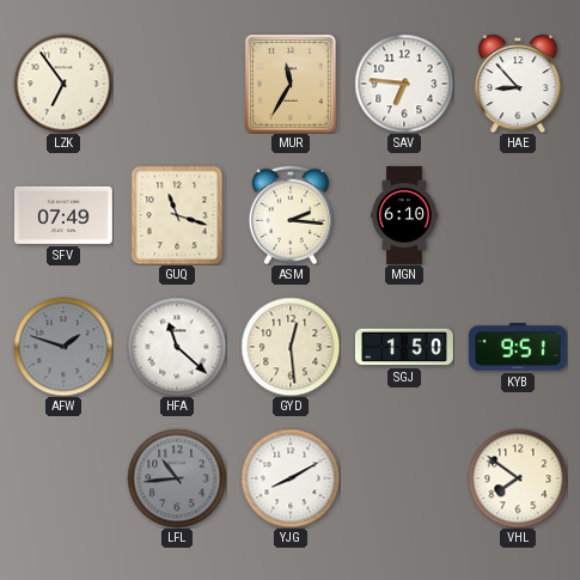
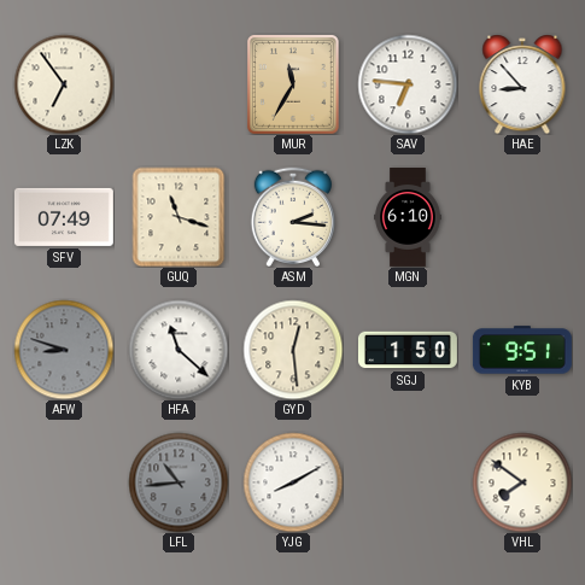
AFW: 1:48 -> 8:48
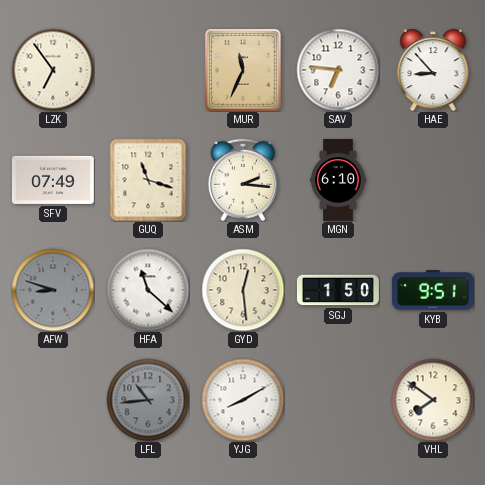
MUR: 11:35 -> 11:34
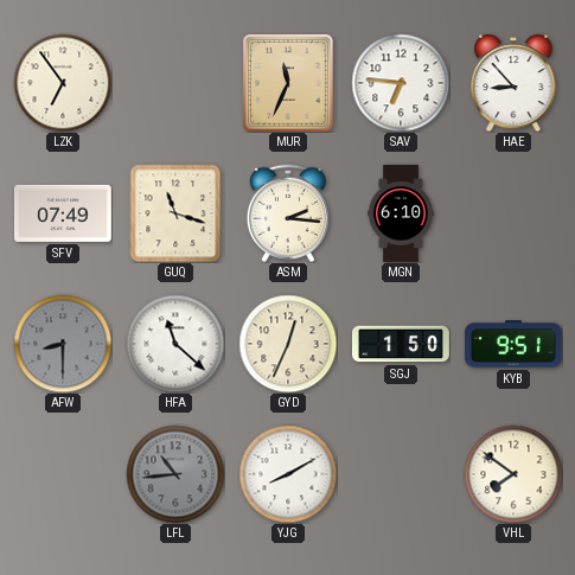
AFW: 8:48 -> 8:30
GYD: 12:29 -> 12:34
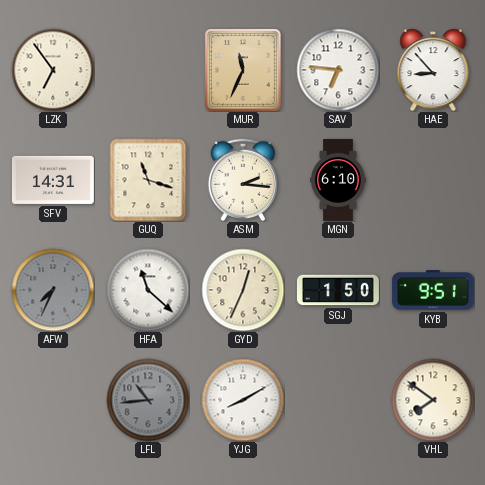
SFV: 07:49 -> 14:31
AFW: 8:30 -> 7:34
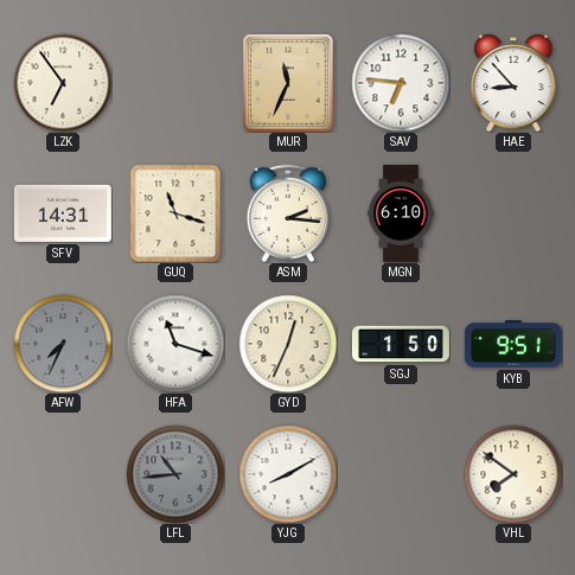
HFA: 11:22 -> 11:18
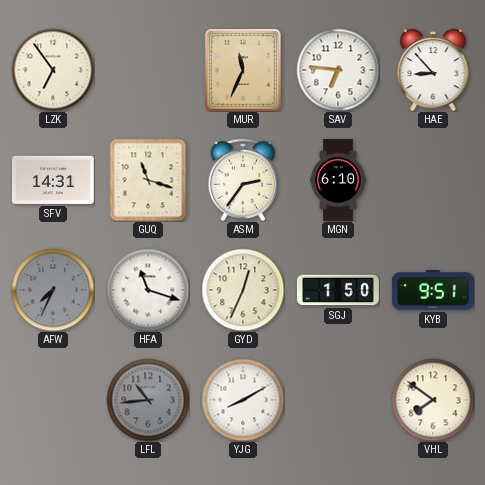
ASM: 2:16 -> 2:36
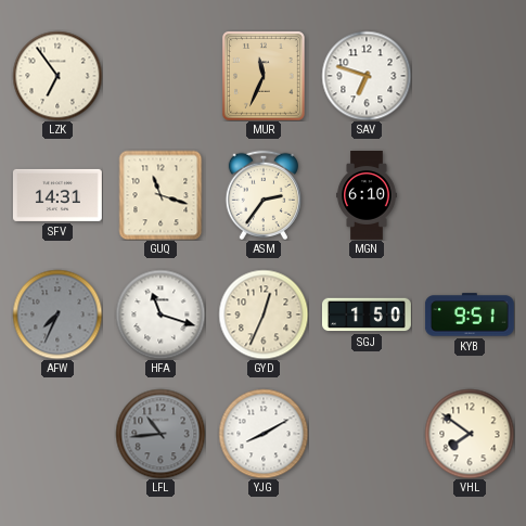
SAV: 6:46 -> 6:48
HAE: 8:53 -> none
